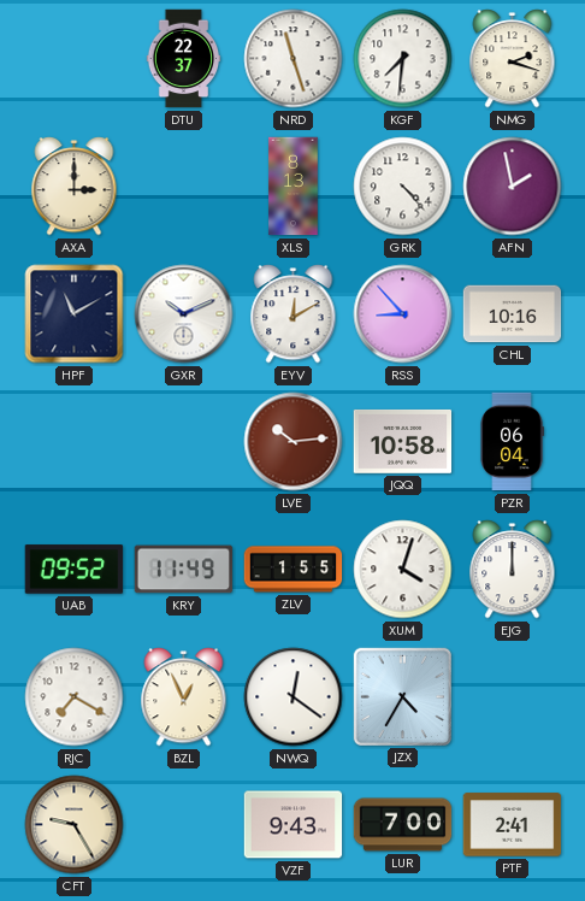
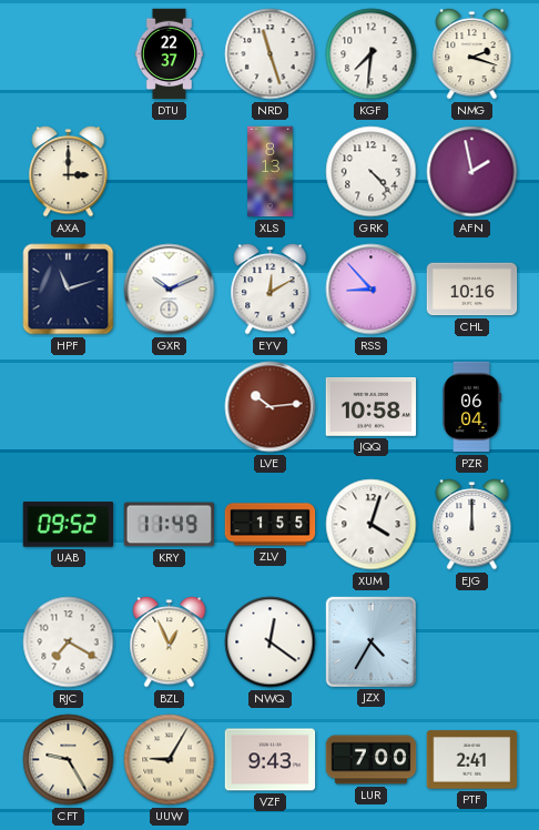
HPF: 11:10 -> 11:12
UUW: none -> 9:05
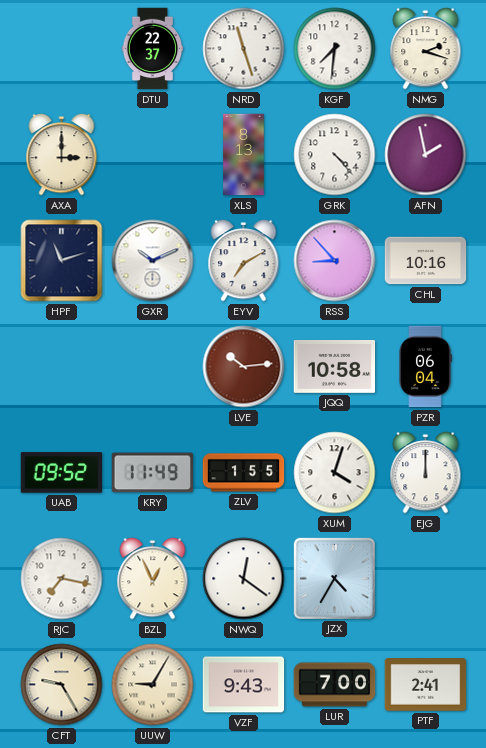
EYV: 12:10 -> 7:10
RJC: 7:20 -> 7:17
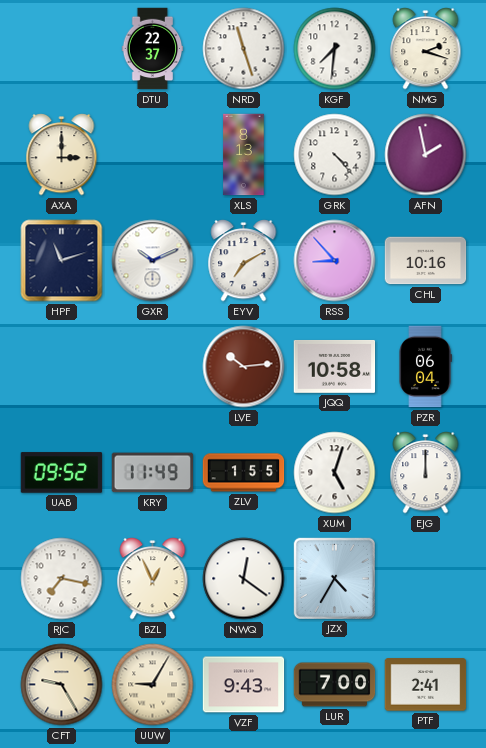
XUM: 4:03 -> 5:03
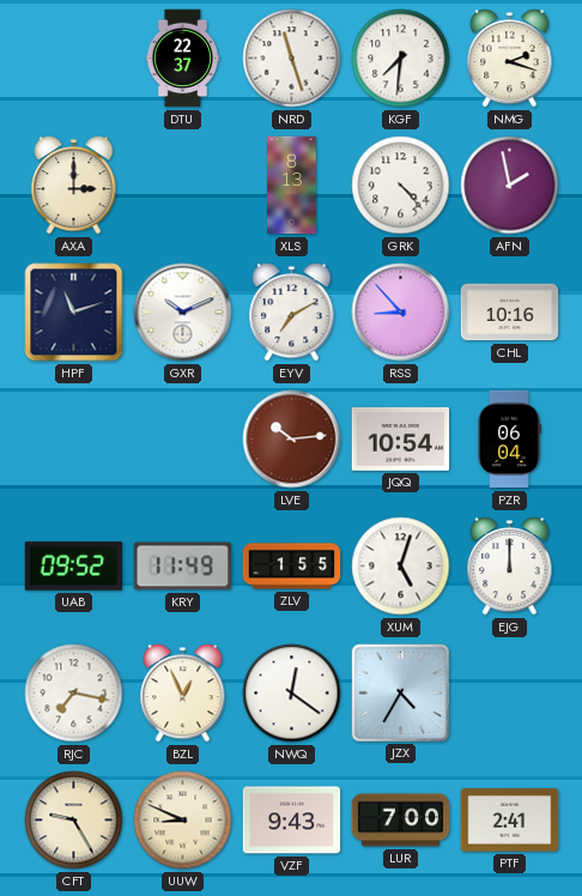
JQQ: 10:58 -> 10:54
UUW: 9:05 -> 8:49
